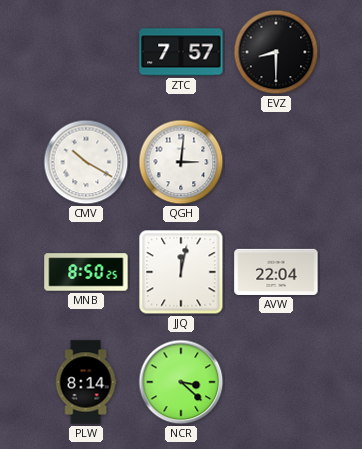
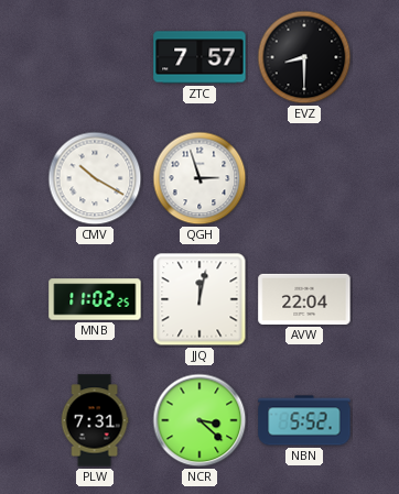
QGH: 3:01 -> 2:57
MNB: 8:50 -> 11:02
PLW: 8:14 -> 7:31
NBN: none -> 5:52
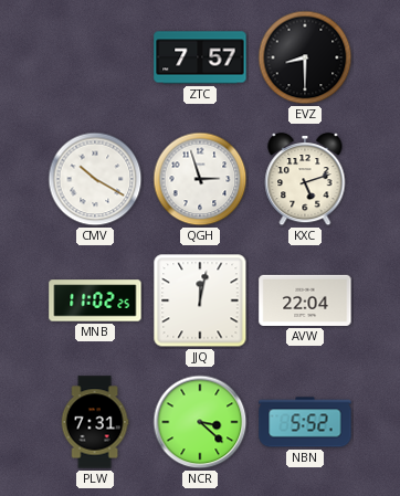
KXC: none -> 5:12
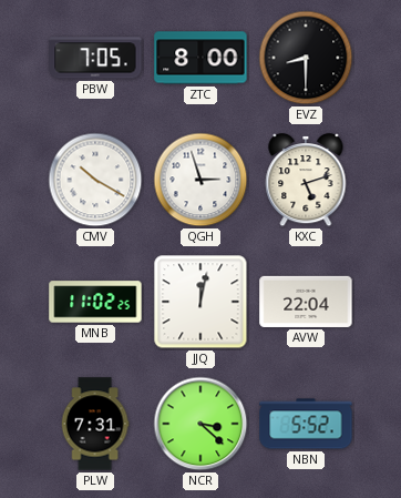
PBW: none -> 7:05
ZTC: 7:57 -> 8:00
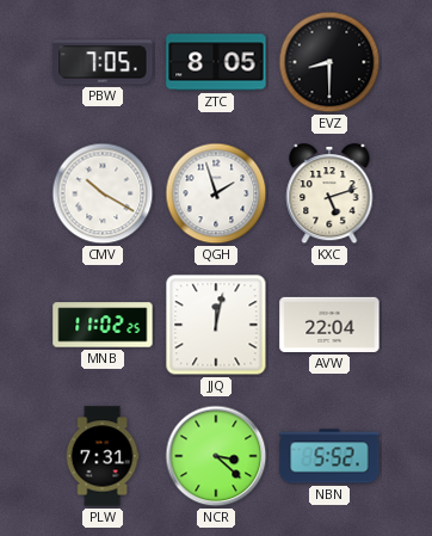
ZTC: 8:00 -> 8:05
QGH: 2:57 -> 1:57
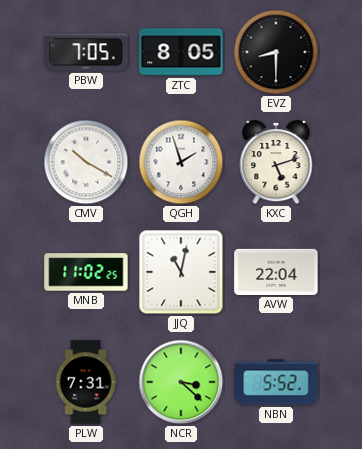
JJQ: 12:02 -> 11:02
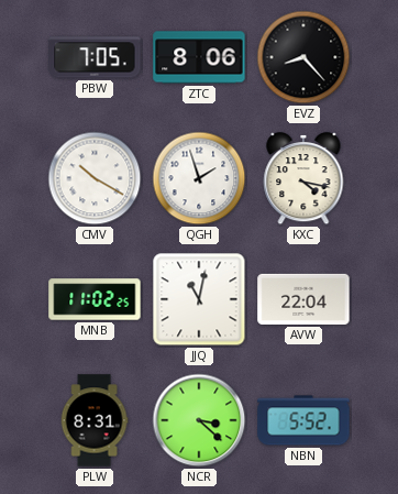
ZTC: 8:05 -> 8:06
EVZ: 8:30 -> 8:23
KXC: 5:12 -> 4:17
PLW: 7:31 -> 8:31
